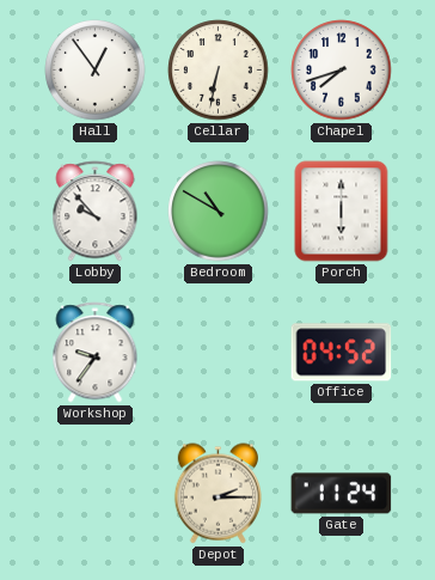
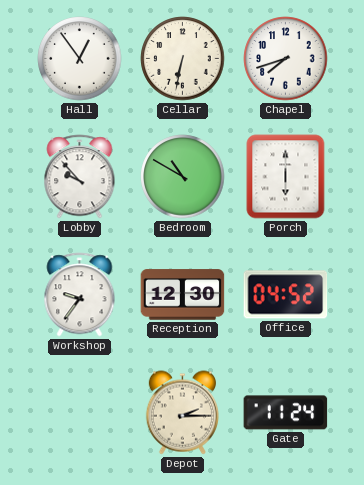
Reception: none -> 12:30
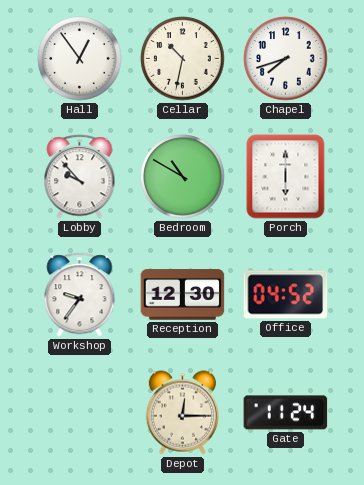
Cellar: 6:32 -> 10:32
Depot: 2:15 -> 12:15
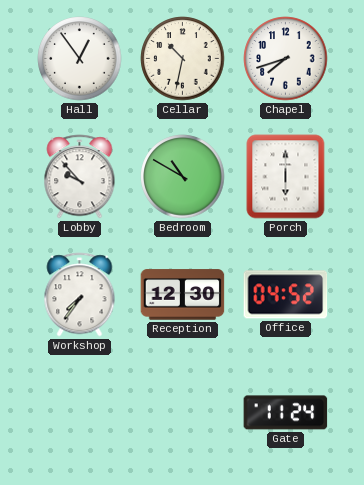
Workshop: 9:36 -> 7:36
Depot: 12:15 -> none
